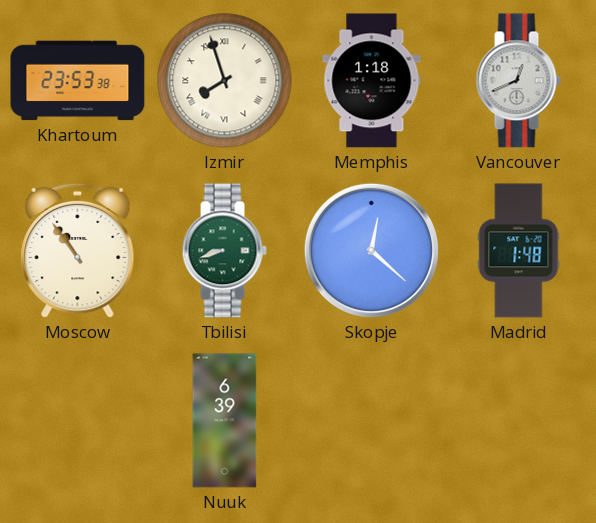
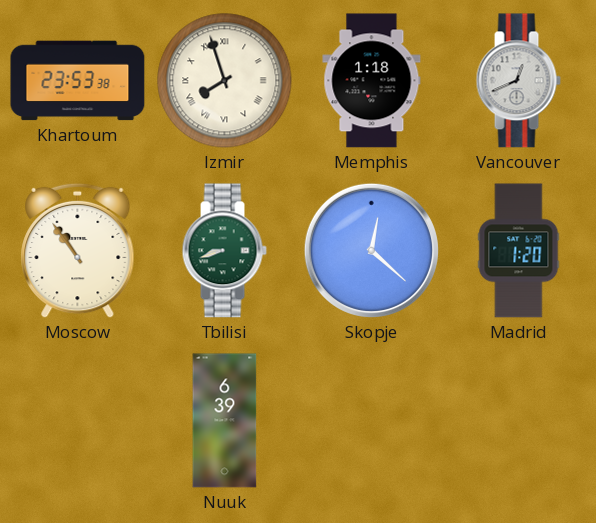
Madrid: 1:48 -> 1:20
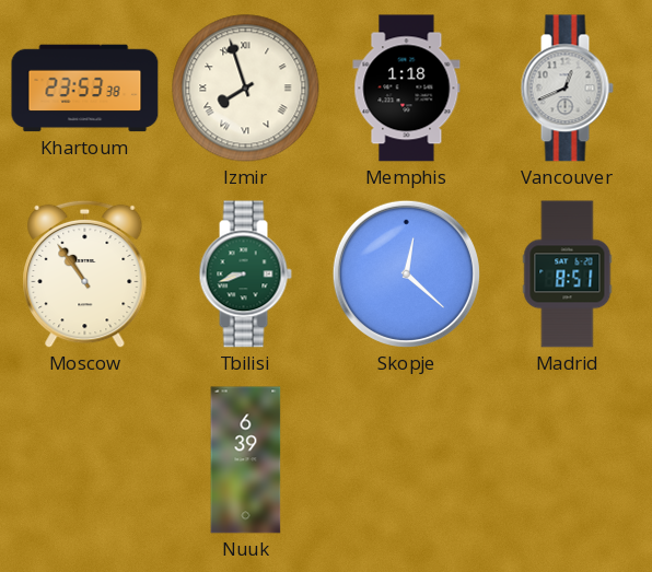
Madrid: 1:20 -> 8:51
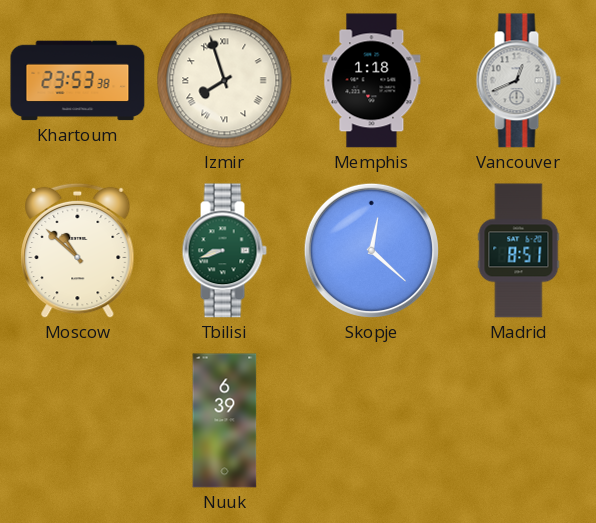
Moscow: 10:54 -> 10:52
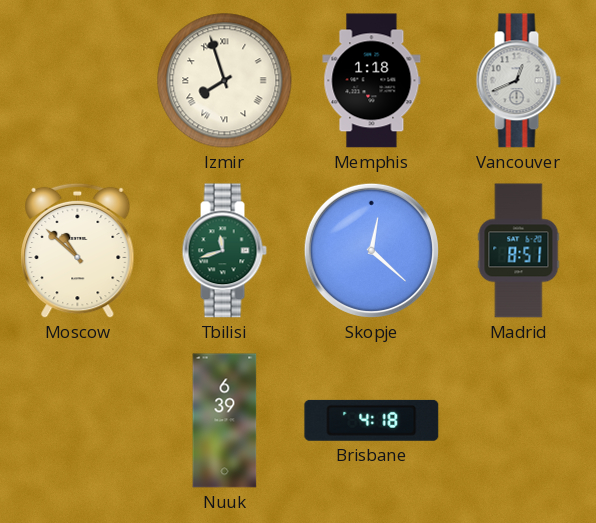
Khartoum: 23:53 -> none
Tbilisi: 8:42 -> 11:42
Brisbane: none -> 4:18
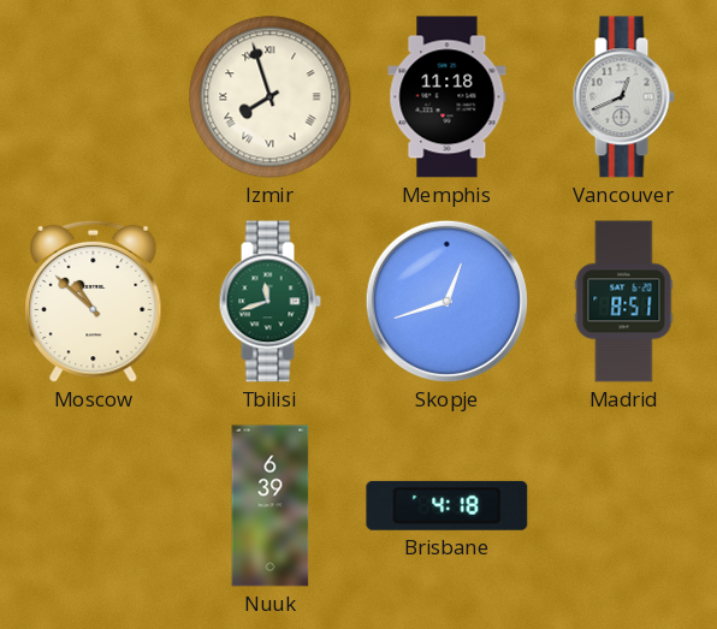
Memphis: 1:18 -> 11:18
Skopje: 12:22 -> 12:42
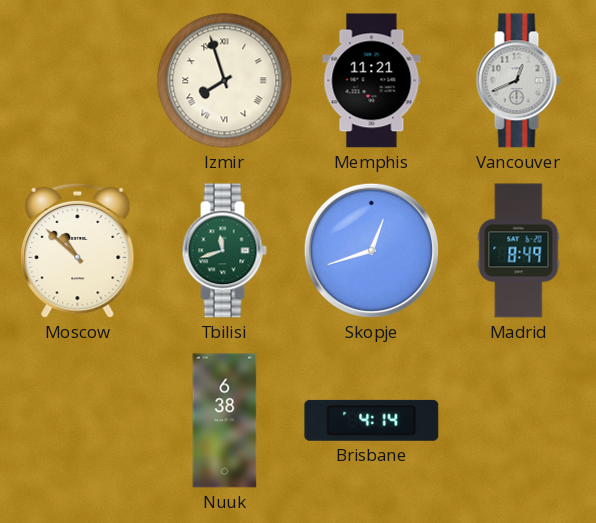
Memphis: 11:18 -> 11:21
Madrid: 8:51 -> 8:49
Nuuk: 6:39 -> 6:38
Brisbane: 4:18 -> 4:14
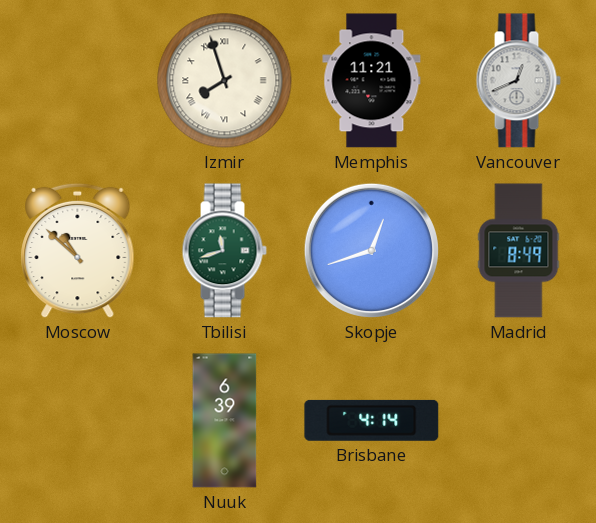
Nuuk: 6:38 -> 6:39
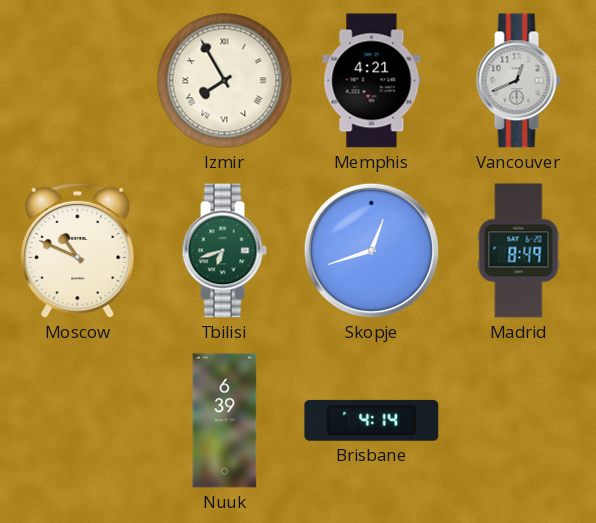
Izmir: 7:57 -> 7:55
Memphis: 11:21 -> 4:21
Moscow: 10:52 -> 10:49
Tbilisi: 11:42 -> 6:42
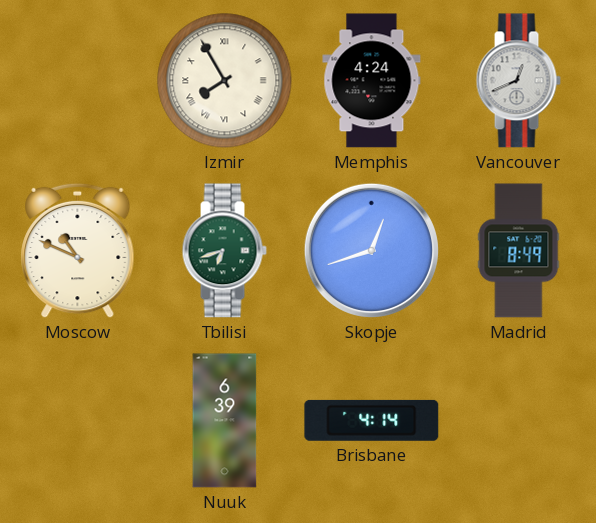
Memphis: 4:21 -> 4:24
